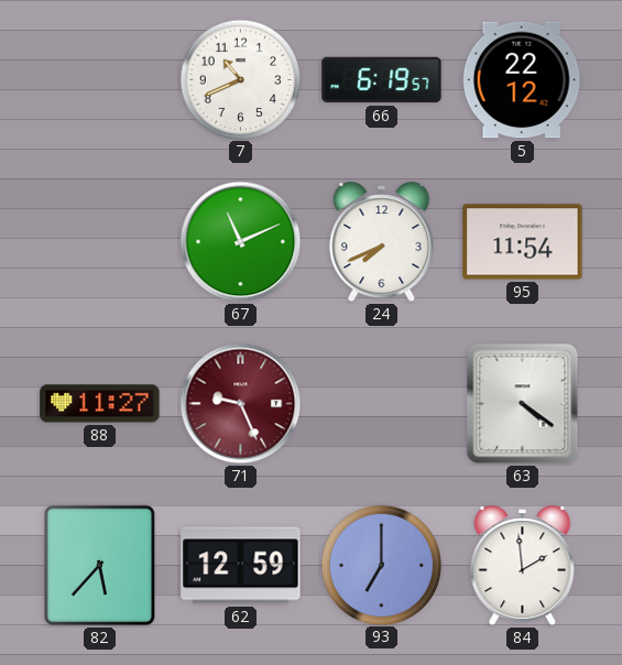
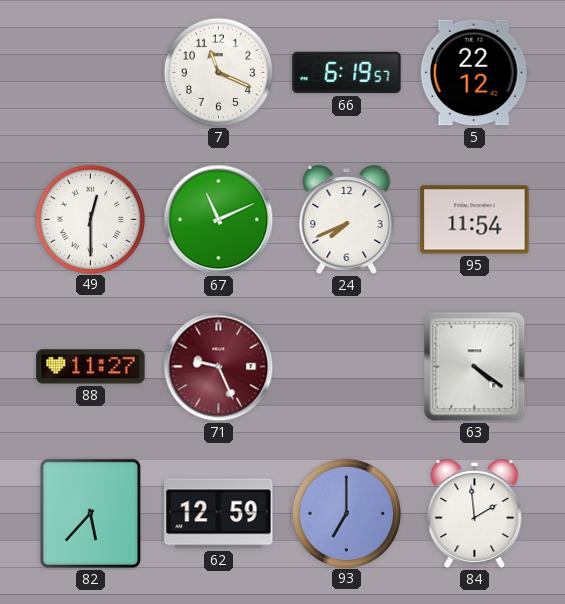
7: 10:41 -> 11:19
49: none -> 12:30
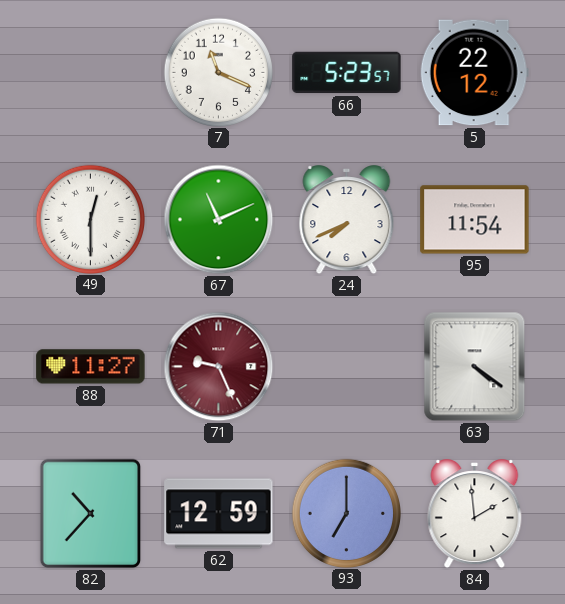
66: 6:19 -> 5:23
82: 5:37 -> 10:37
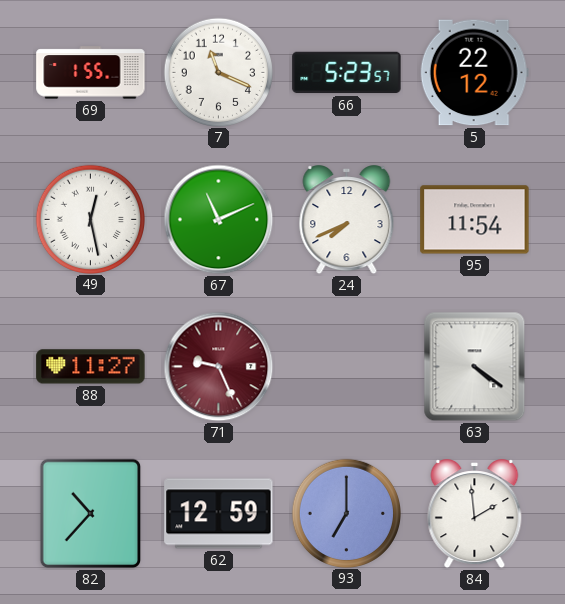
69: none -> 1:55
49: 12:30 -> 12:28
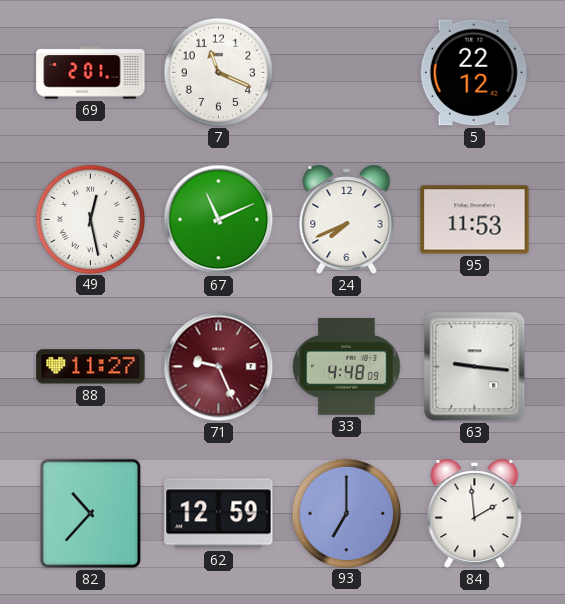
69: 1:55 -> 2:01
66: 5:23 -> none
95: 11:54 -> 11:53
33: none -> 4:48
63: 4:21 -> 9:16
